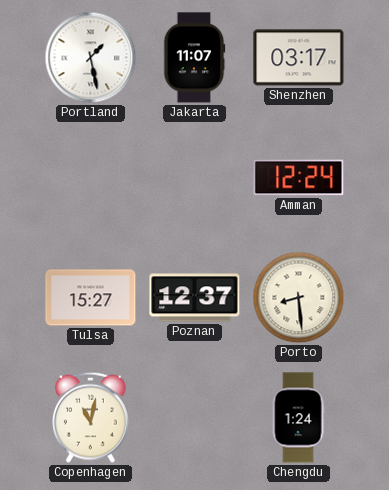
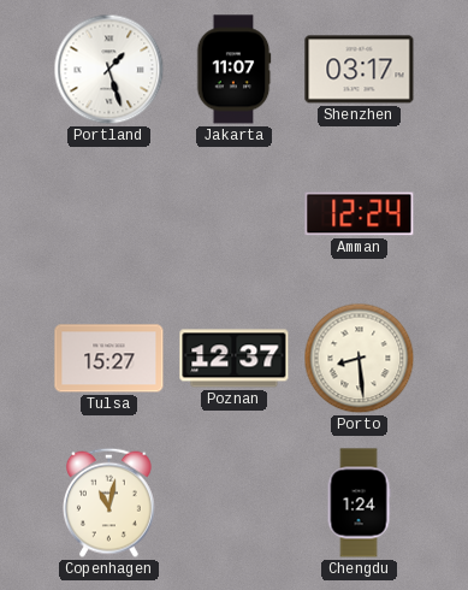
Portland: 1:28 -> 1:27
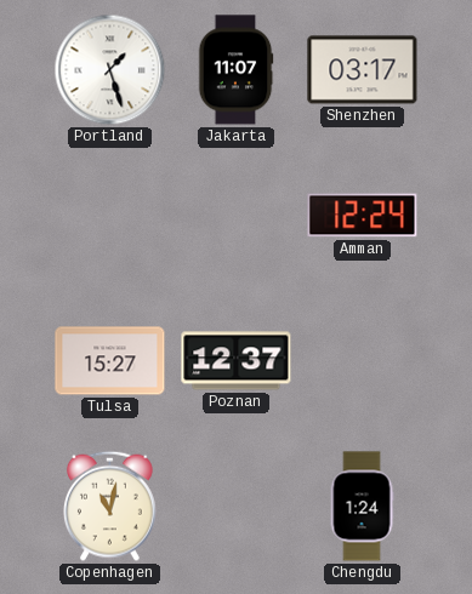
Porto: 8:29 -> none
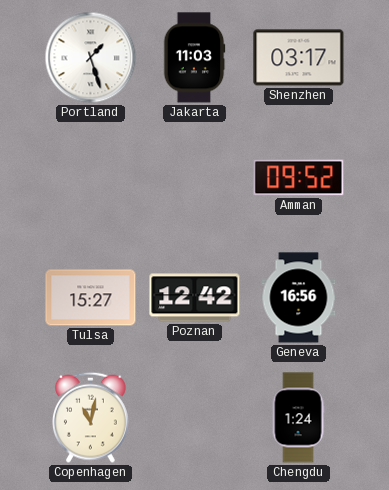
Jakarta: 11:07 -> 11:03
Amman: 12:24 -> 09:52
Poznan: 12:37 -> 12:42
Geneva: none -> 16:56
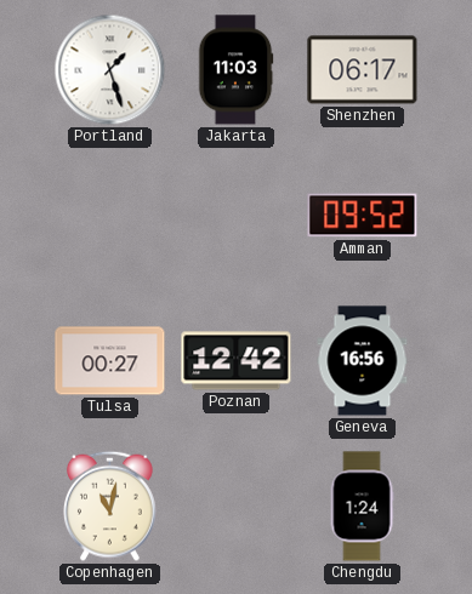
Shenzhen: 03:17 -> 06:17
Tulsa: 15:27 -> 00:27
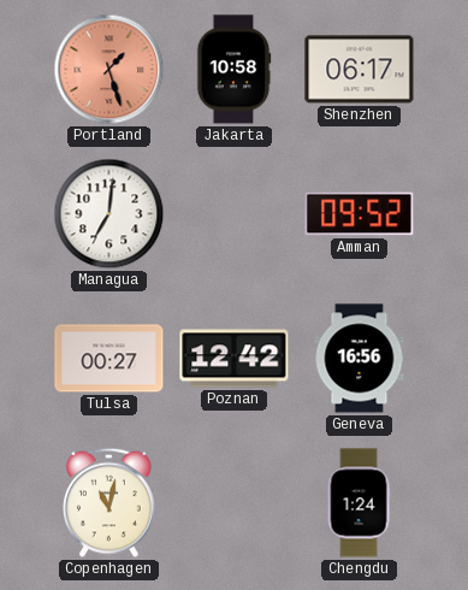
Portland dial: white -> salmon
Jakarta: 11:03 -> 10:58
Managua: none -> 7:01
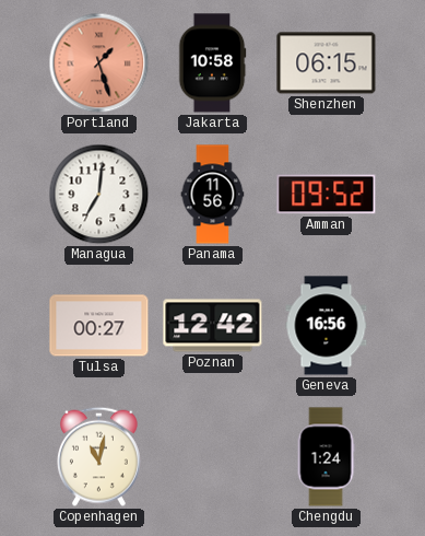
Shenzhen: 06:17 -> 06:15
Panama: none -> 11:56
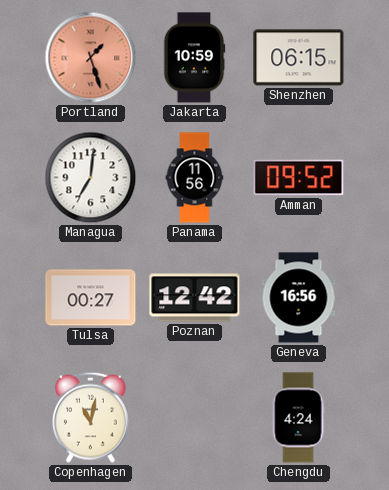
Jakarta: 10:58 -> 10:59
Chengdu: 1:24 -> 4:24
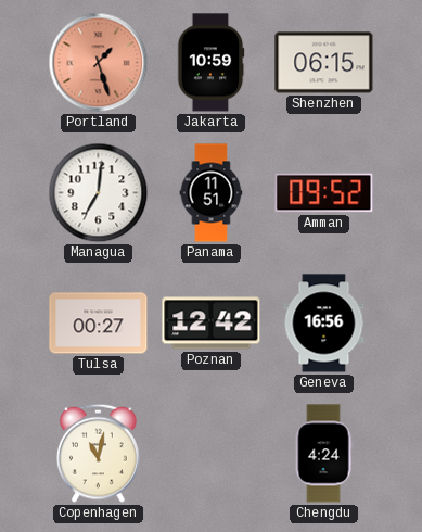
Panama: 11:56 -> 11:51
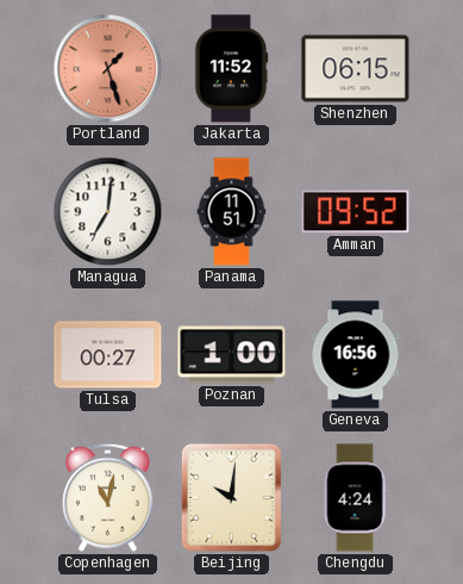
Jakarta: 10:59 -> 11:52
Poznan: 12:42 -> 1:00
Beijing: none -> 10:01
